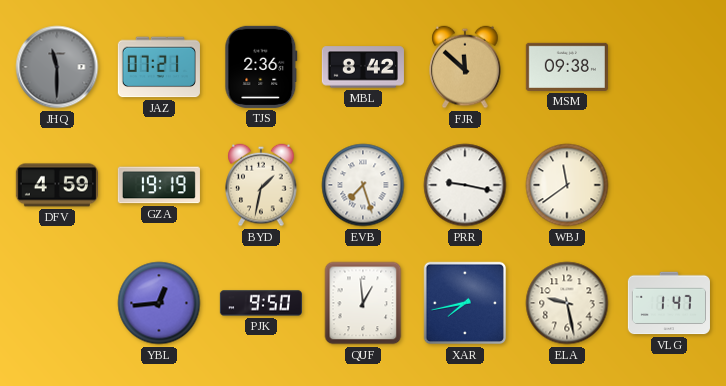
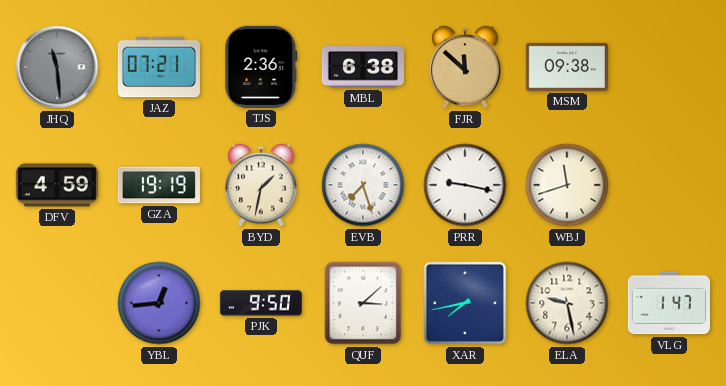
JHQ: 11:30 -> 11:29
MBL: 8:42 -> 6:38
WBJ: 11:39 -> 11:42
QUF: 12:59 -> 3:08
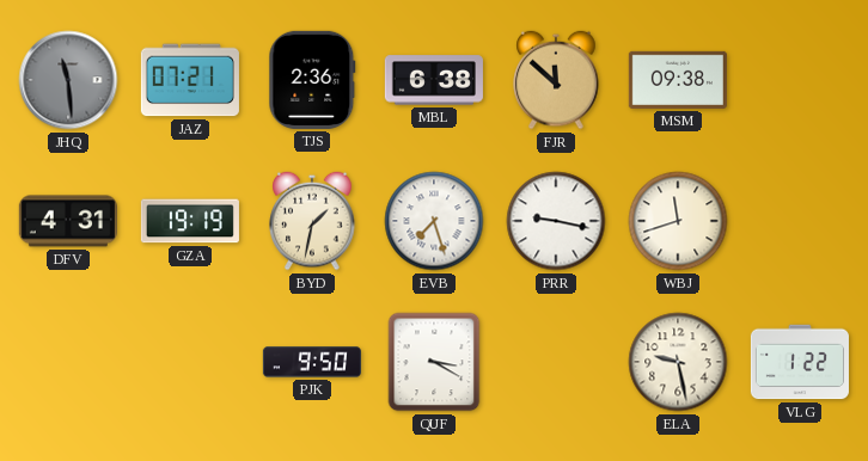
DFV: 4:59 -> 4:31
YBL: 12:44 -> none
QUF: 3:08 -> 3:20
XAR: 7:43 -> none
VLG: 1:47 -> 1:22
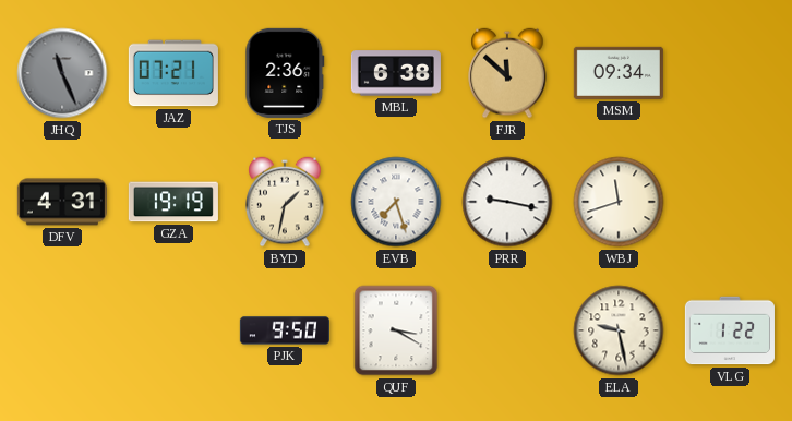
JHQ: 11:29 -> 11:26
MSM: 09:38 -> 09:34
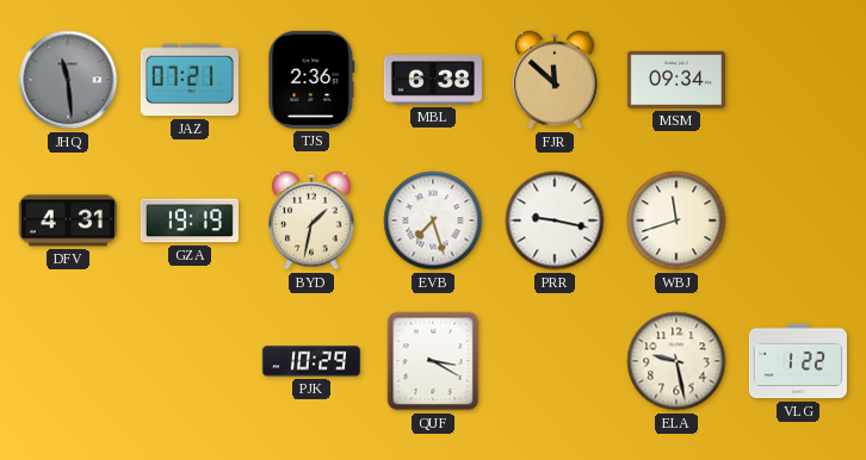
JHQ: 11:26 -> 11:29
PJK: 9:50 -> 10:29
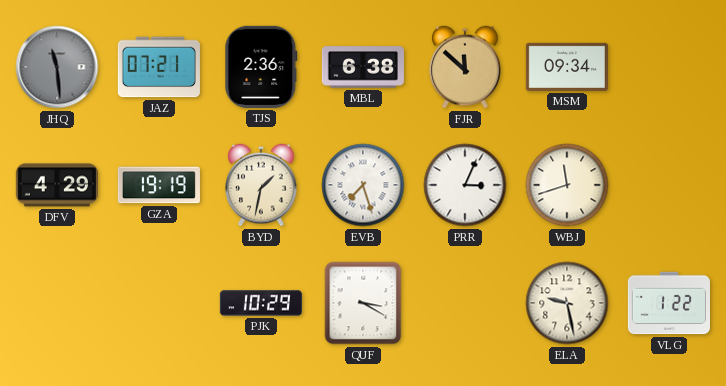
DFV: 4:31 -> 4:29
PRR: 9:17 -> 3:04
